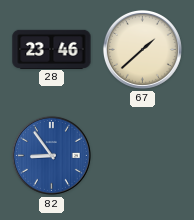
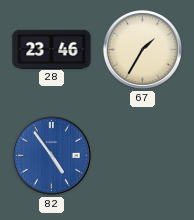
67: 1:38 -> 1:35
82: 8:54 -> 4:54
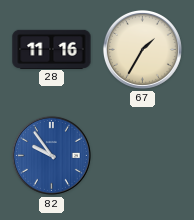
28: 23:46 -> 11:16
82: 4:54 -> 9:54
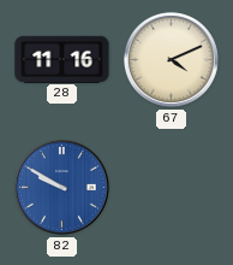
67: 1:35 -> 4:11
82: 9:54 -> 9:50
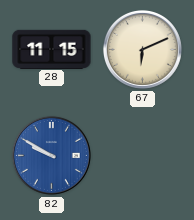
28: 11:16 -> 11:15
67: 4:11 -> 6:11
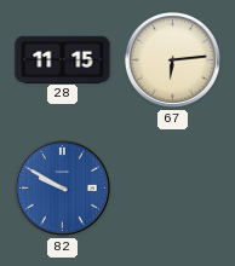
67: 6:11 -> 6:14
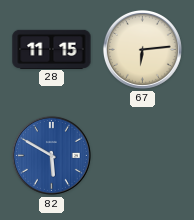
82: 9:50 -> 5:50
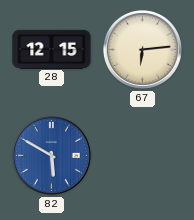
28: 11:15 -> 12:15
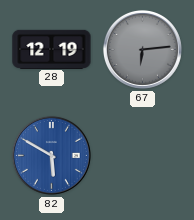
28: 12:15 -> 12:19
67 dial: cream -> grey
